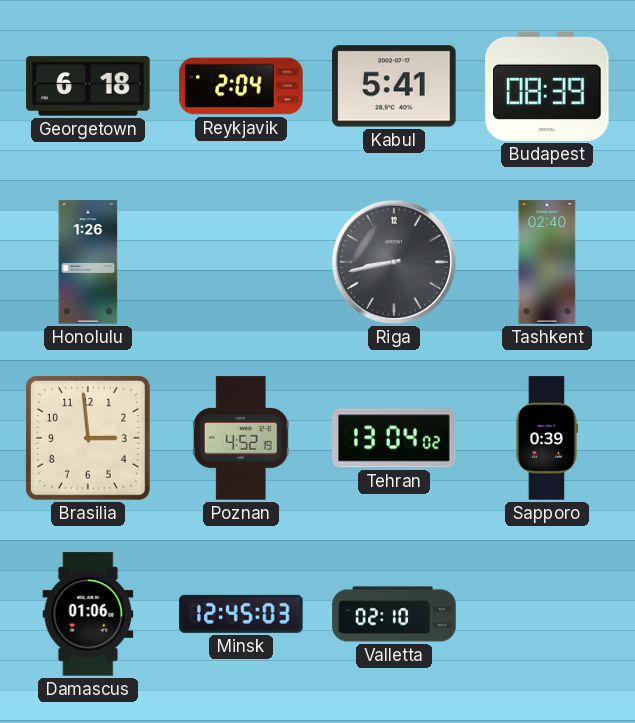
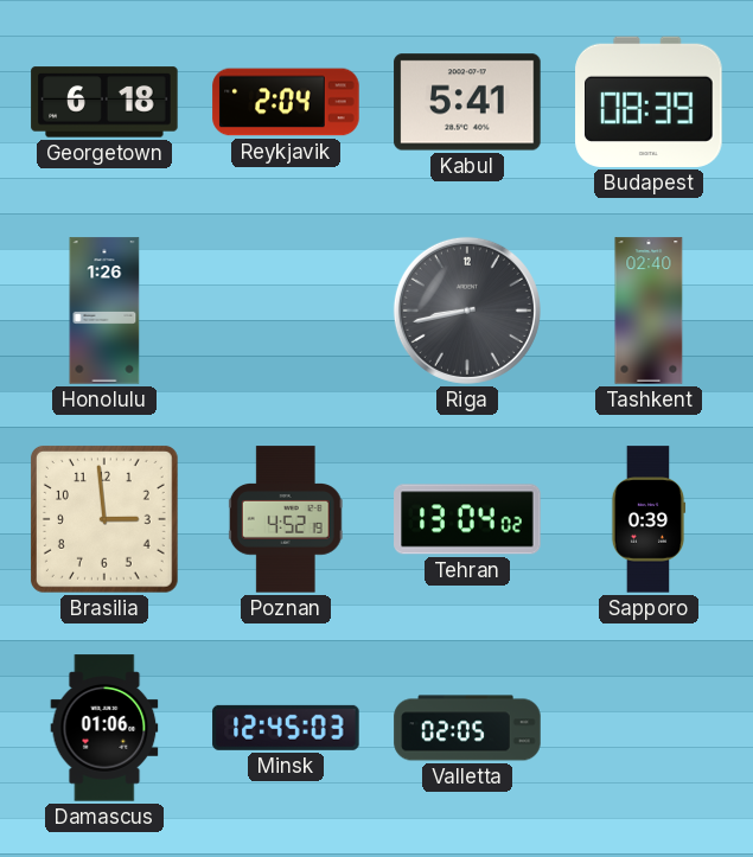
Valletta: 02:10 -> 02:05
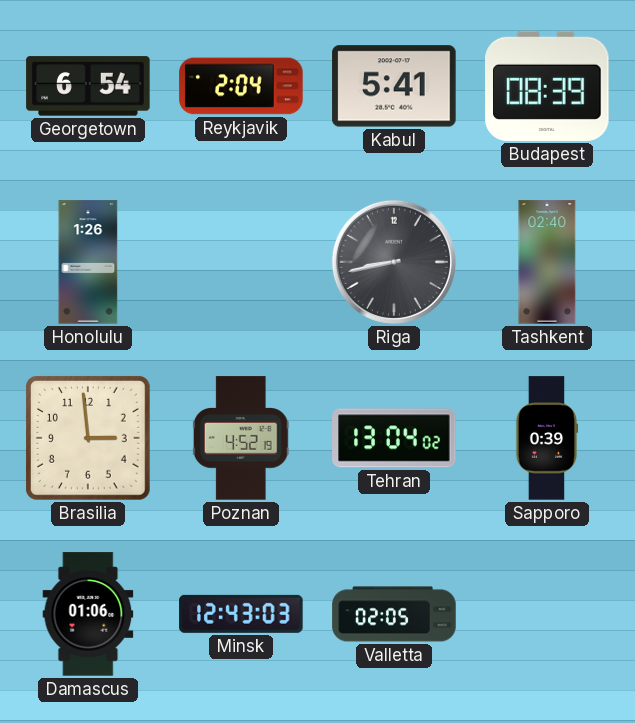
Georgetown: 6:18 -> 6:54
Minsk: 12:45 -> 12:43
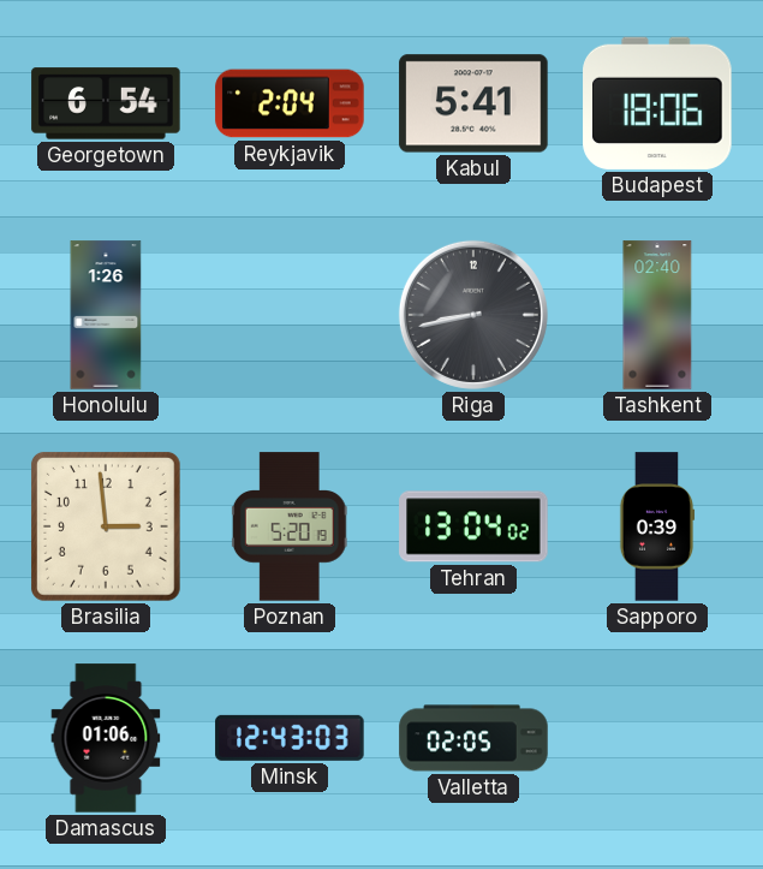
Budapest: 08:39 -> 18:06
Poznan: 4:52 -> 5:20
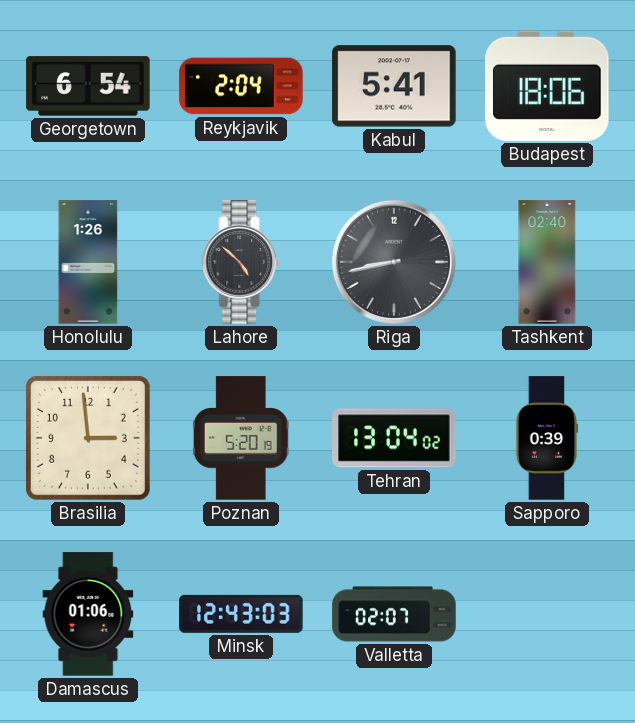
Lahore: none -> 4:52
Valletta: 02:05 -> 02:07
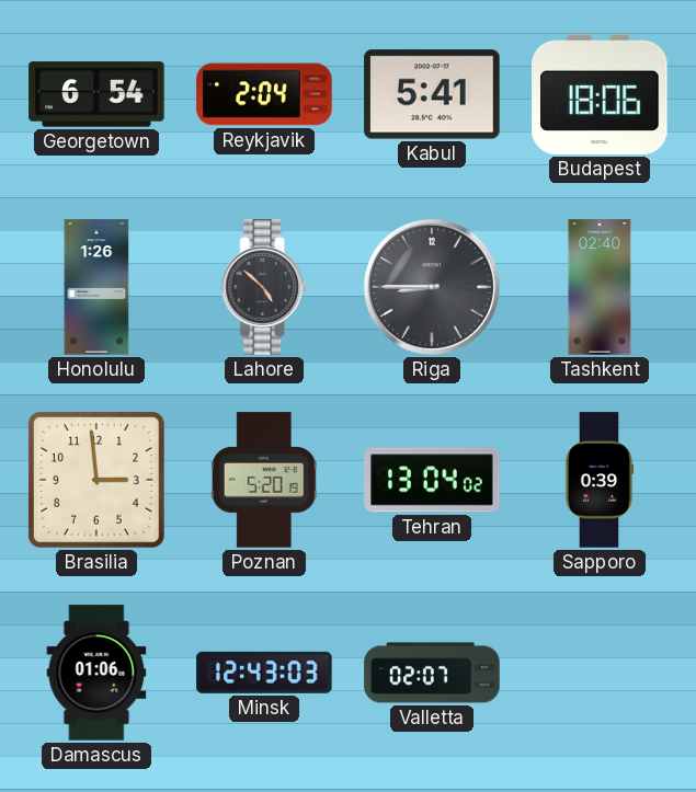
Riga: 8:43 -> 8:45
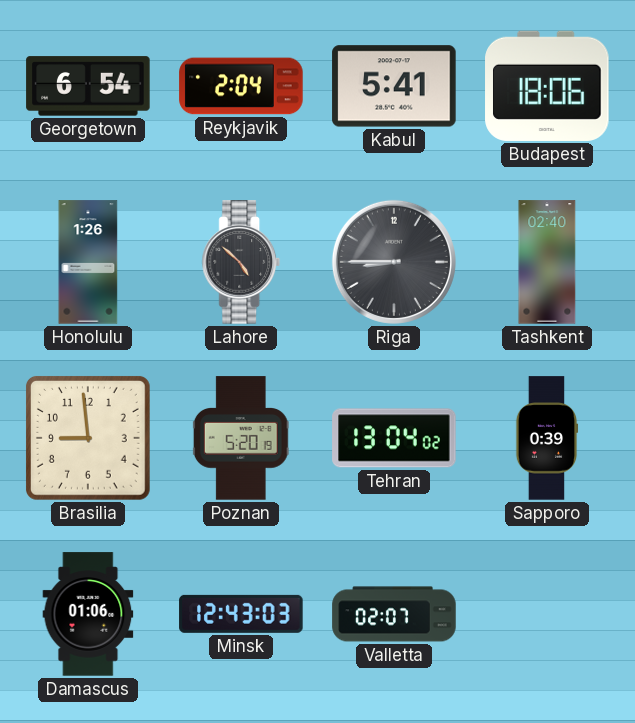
Brasilia: 2:59 -> 8:59
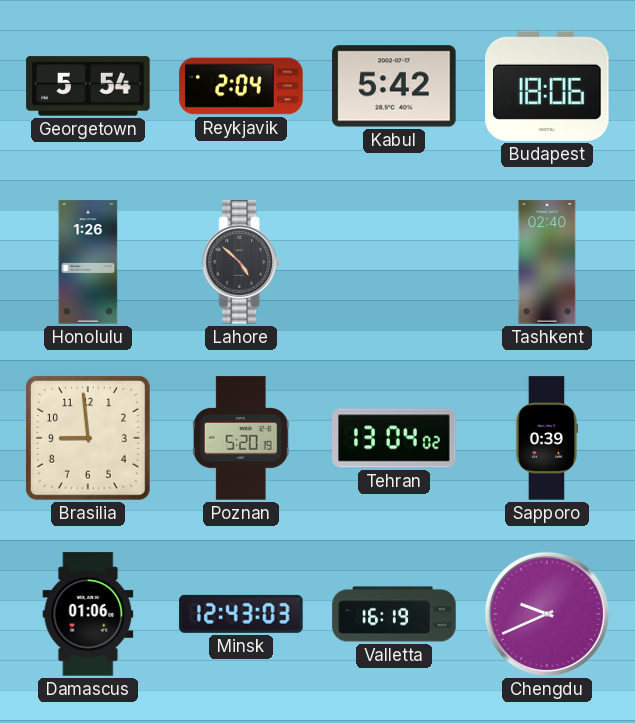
Georgetown: 6:54 -> 5:54
Kabul: 5:41 -> 5:42
Riga: 8:45 -> none
Valletta: 02:07 -> 16:19
Chengdu: none -> 9:41
